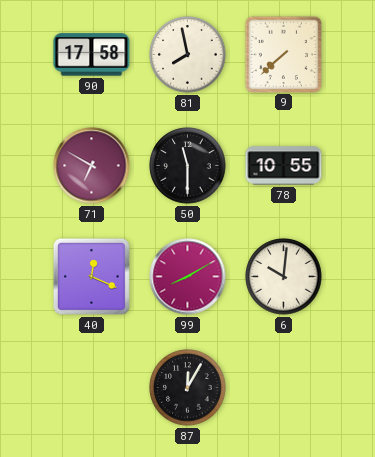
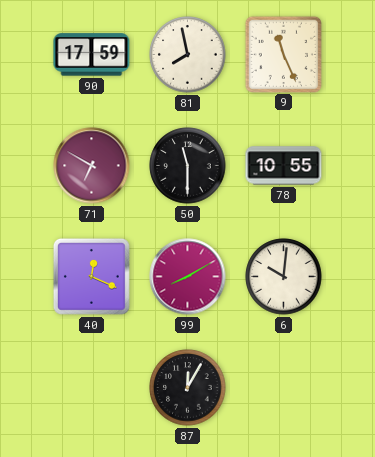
90: 17:58 -> 17:59
9: 7:38 -> 11:26
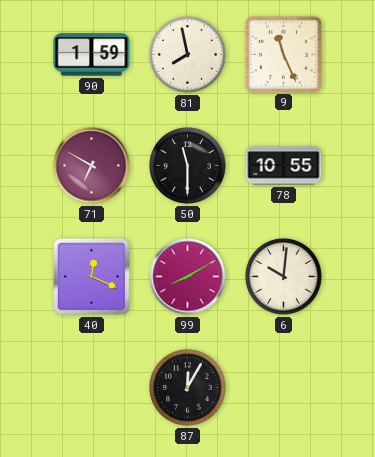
90: 17:59 -> 1:59
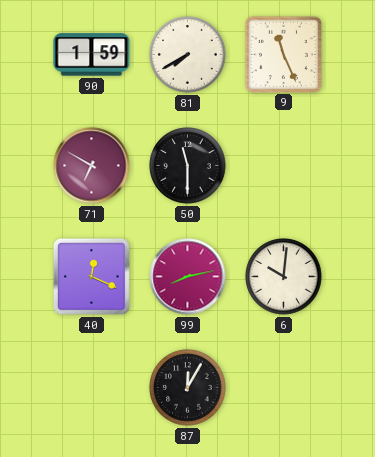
81: 7:58 -> 7:40
78: 10:55 -> none
99: 8:10 -> 8:13
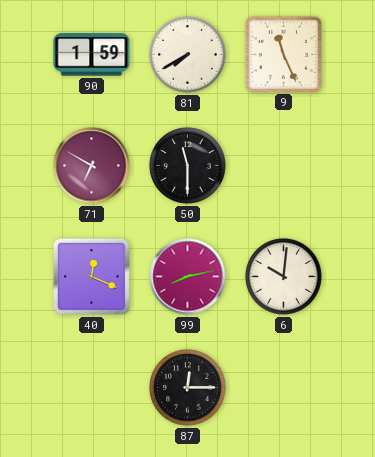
87: 12:05 -> 12:15
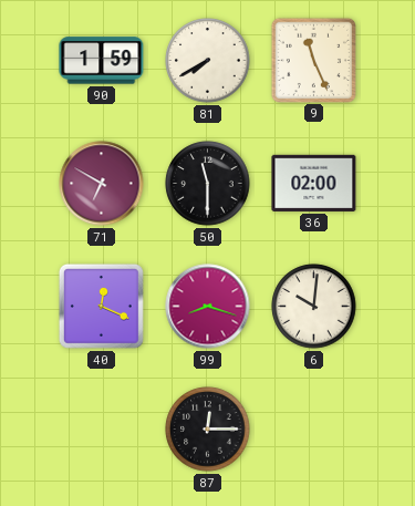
36: none -> 02:00
99: 8:13 -> 8:18
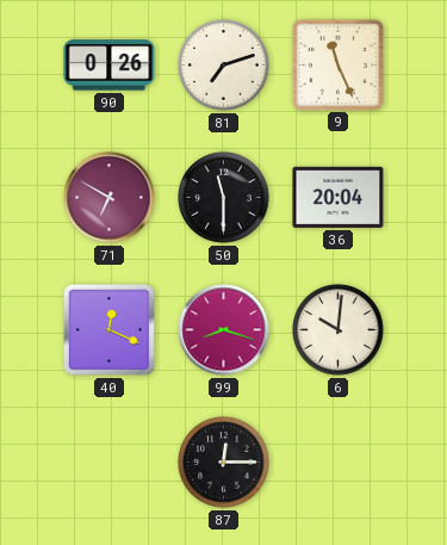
90: 1:59 -> 0:26
81: 7:40 -> 7:12
36: 02:00 -> 20:04
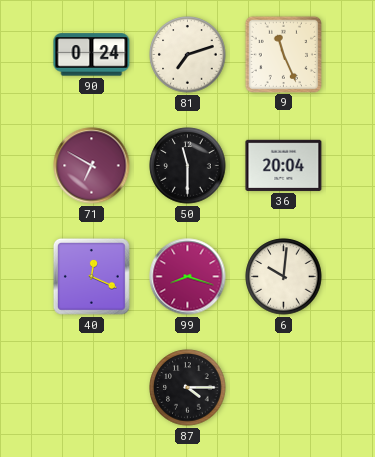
90: 0:26 -> 0:24
87: 12:15 -> 4:15
